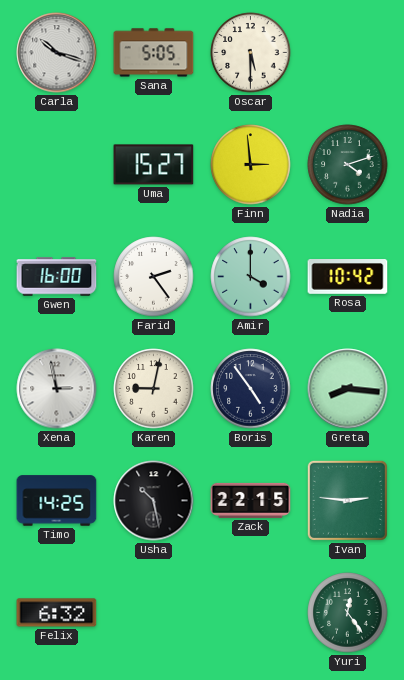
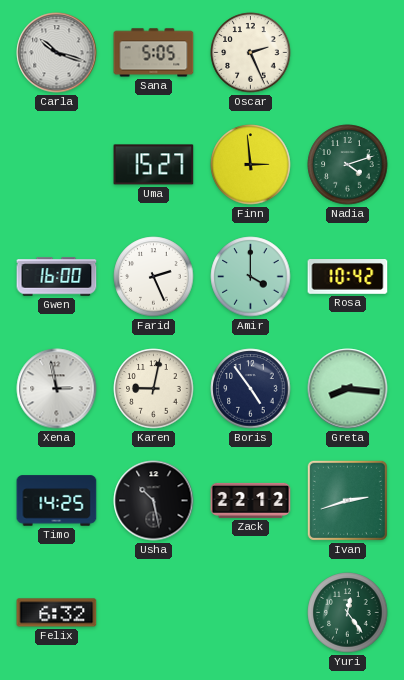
Oscar: 5:30 -> 2:26
Farid: 2:24 -> 2:26
Zack: 22:15 -> 22:12
Ivan: 2:46 -> 2:42
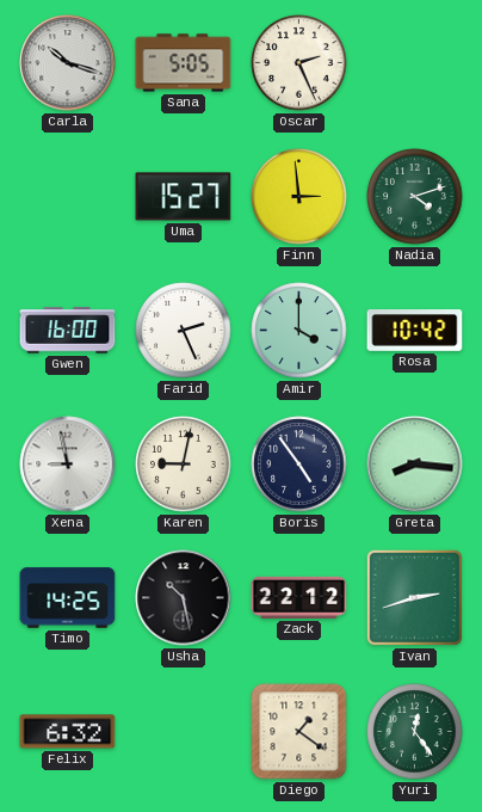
Xena: 2:58 -> 8:58
Diego: none -> 1:21
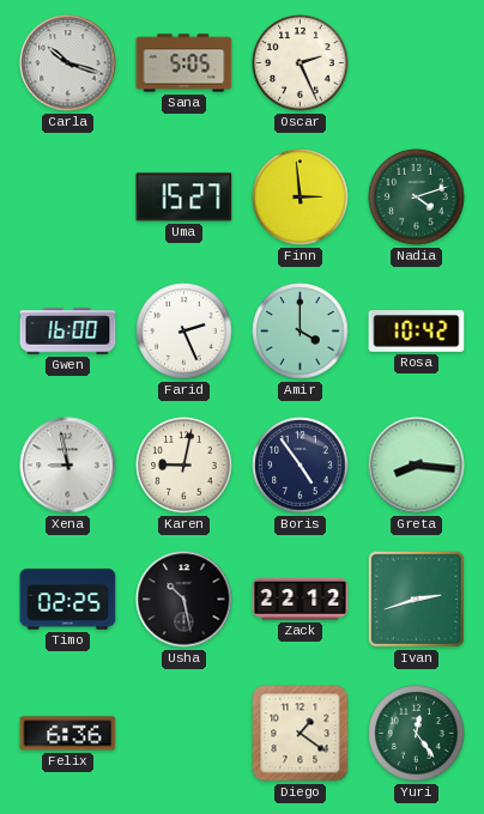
Timo: 14:25 -> 02:25
Felix: 6:32 -> 6:36
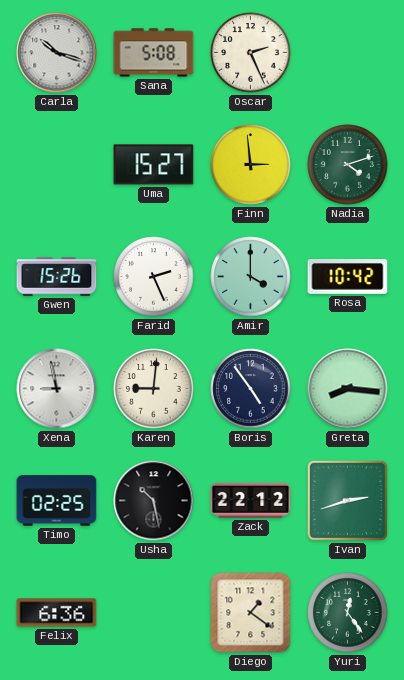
Sana: 5:05 -> 5:08
Gwen: 16:00 -> 15:26
Karen: 9:02 -> 9:01
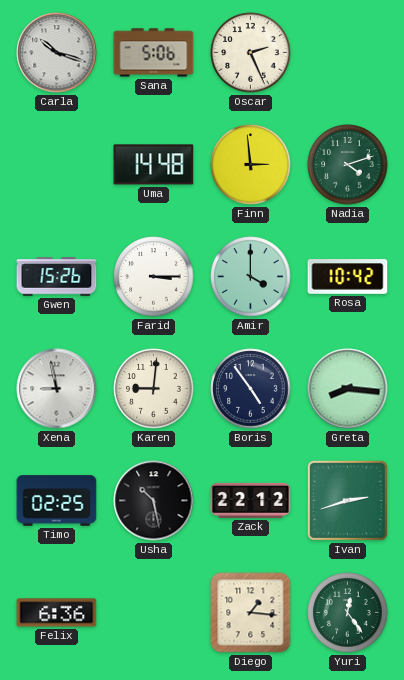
Sana: 5:08 -> 5:06
Uma: 15:27 -> 14:48
Farid: 2:26 -> 3:15
Diego: 1:21 -> 1:16
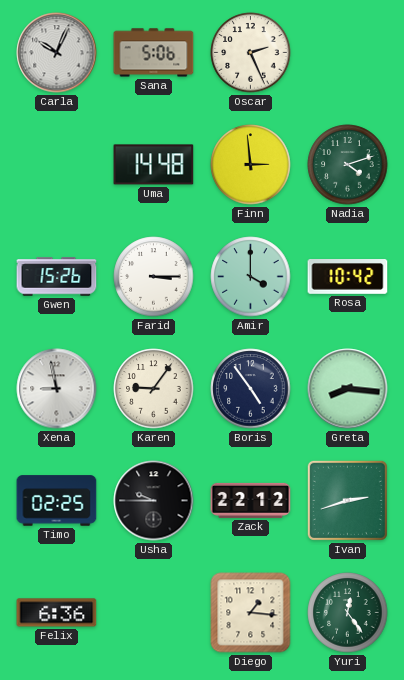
Carla: 10:18 -> 10:04
Karen: 9:01 -> 9:06
Usha: 10:28 -> 9:45
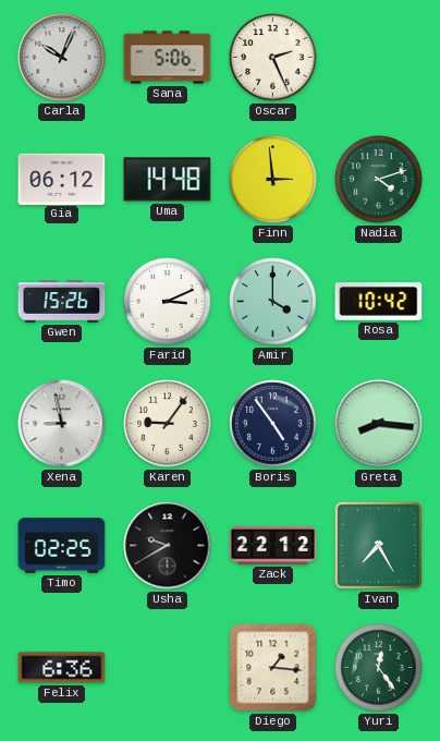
Gia: none -> 06:12
Farid: 3:15 -> 3:11
Usha: 9:45 -> 9:40
Ivan: 2:42 -> 7:25
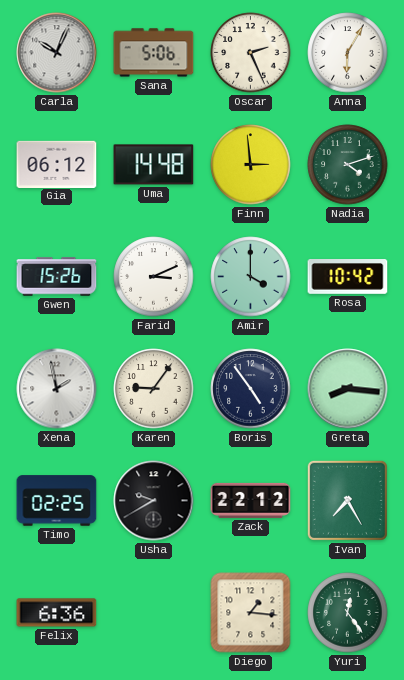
Anna: none -> 6:05
Xena: 8:58 -> 1:58
